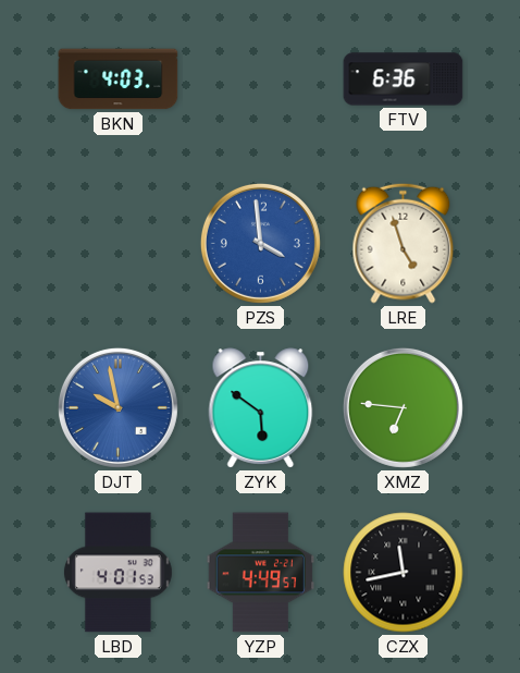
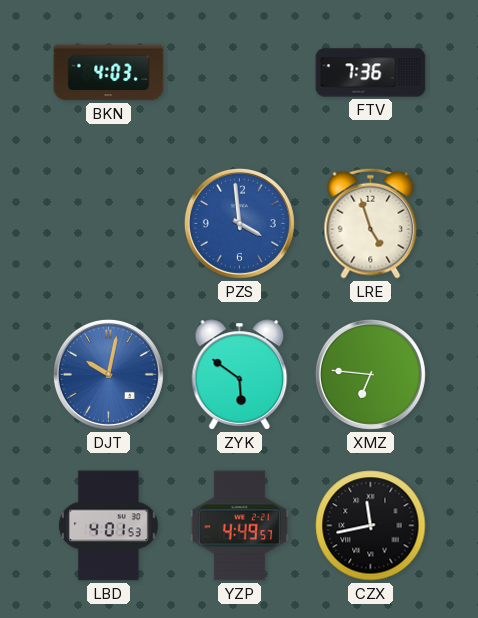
FTV: 6:36 -> 7:36
DJT: 9:58 -> 10:02
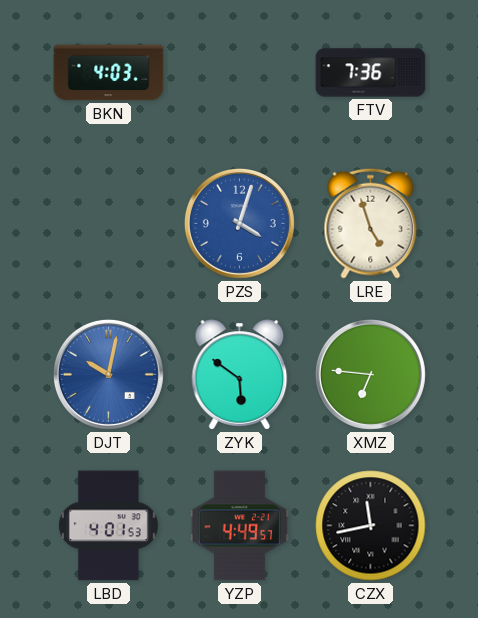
PZS: 3:59 -> 4:03
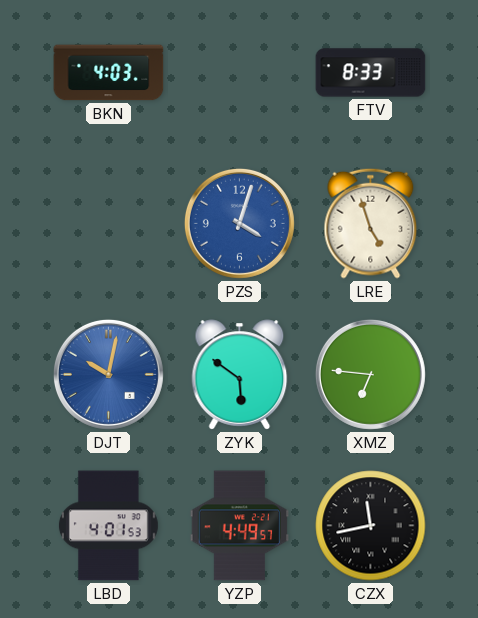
FTV: 7:36 -> 8:33
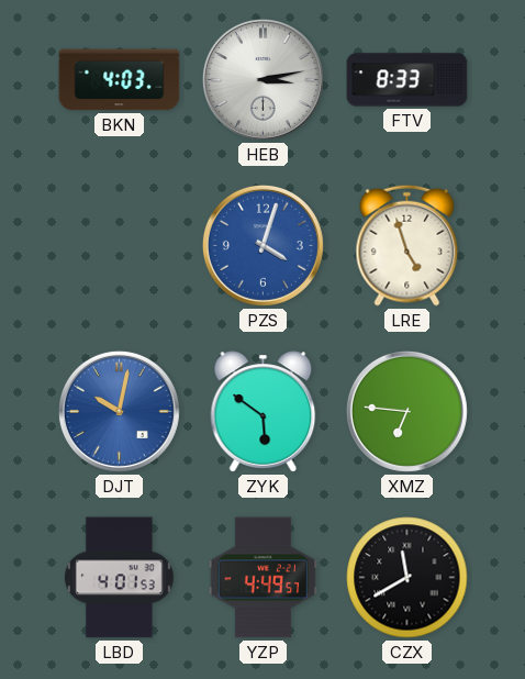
HEB: none -> 3:13
CZX: 11:43 -> 11:40
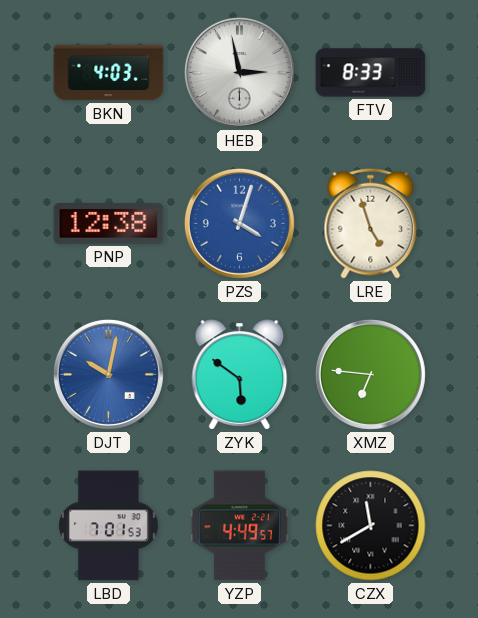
HEB: 3:13 -> 2:58
PNP: none -> 12:38
LBD: 4:01 -> 7:01
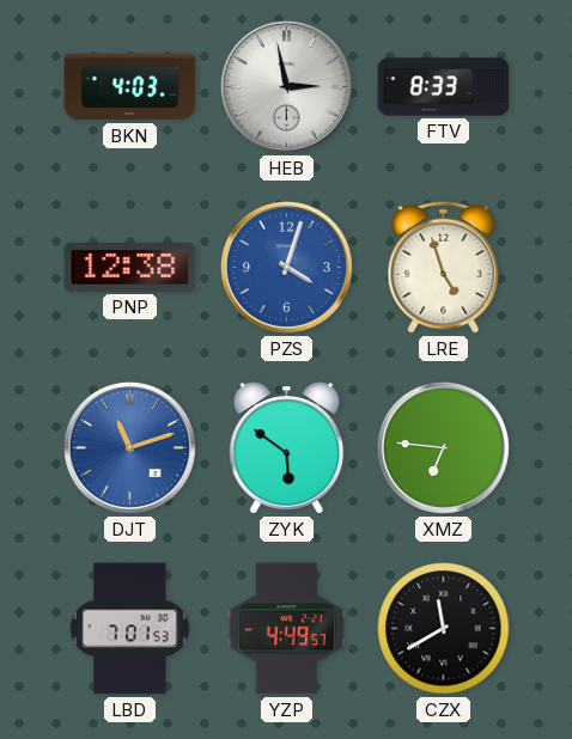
DJT: 10:02 -> 11:12
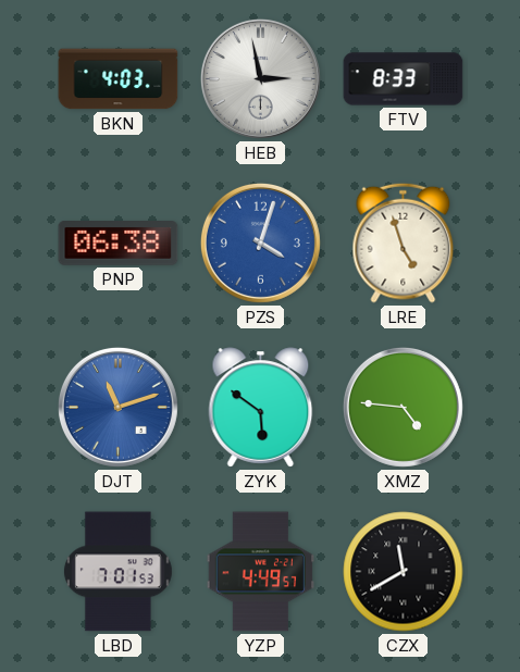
PNP: 12:38 -> 06:38
XMZ: 6:46 -> 4:46
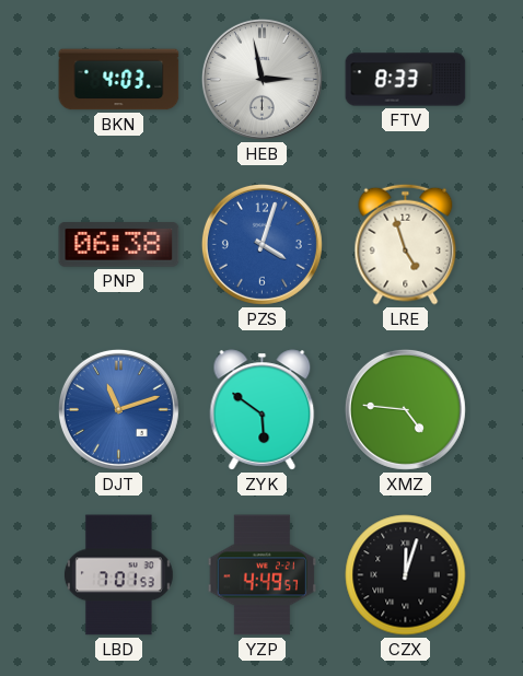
CZX: 11:40 -> 12:03
